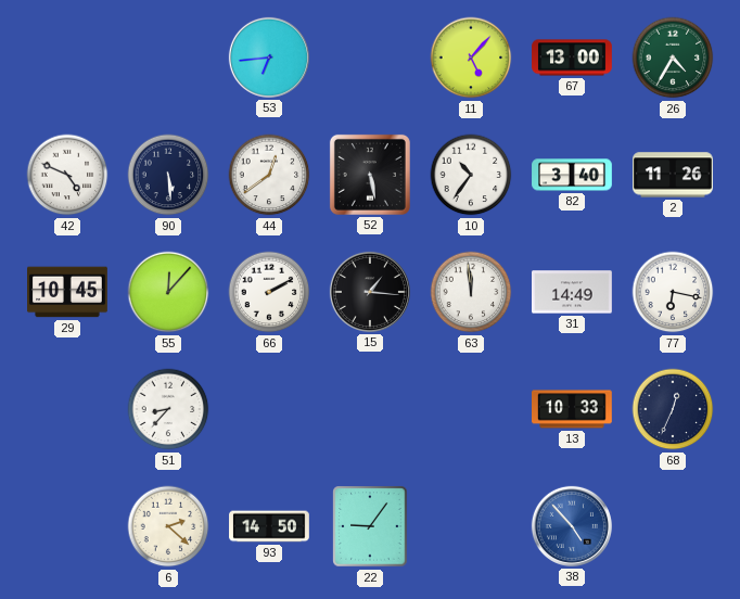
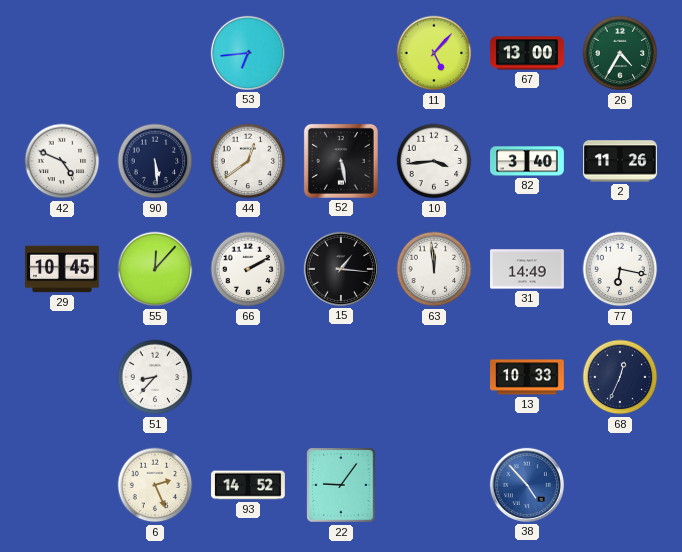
10: 10:36 -> 3:44
6: 2:22 -> 2:26
93: 14:50 -> 14:52
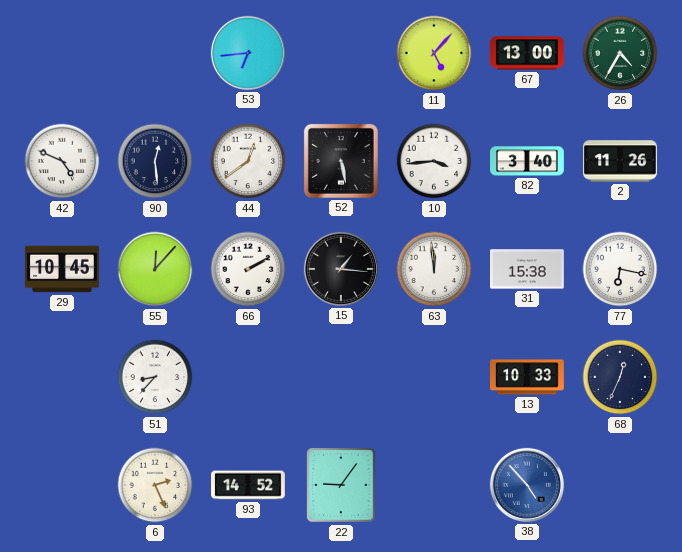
90: 5:29 -> 12:29
31: 14:49 -> 15:38
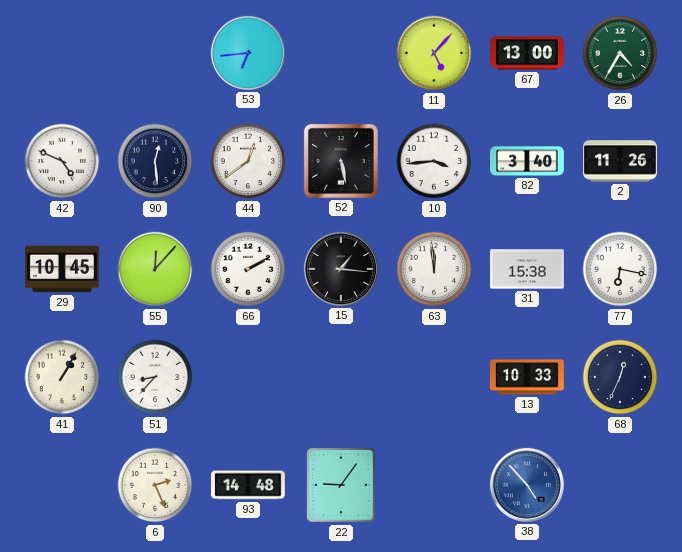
41: none -> 1:05
93: 14:52 -> 14:48
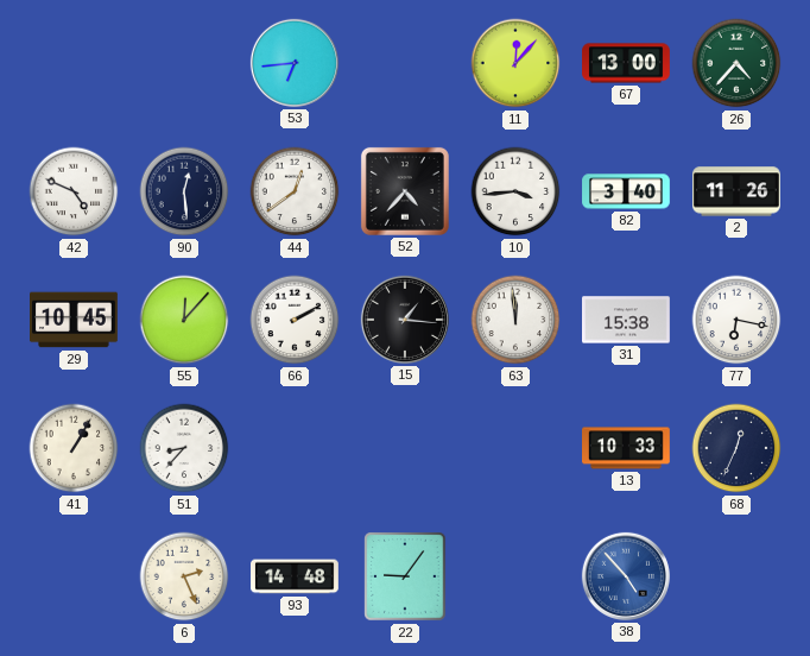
11: 5:07 -> 12:07
26: 4:35 -> 4:37
52: 5:28 -> 4:37
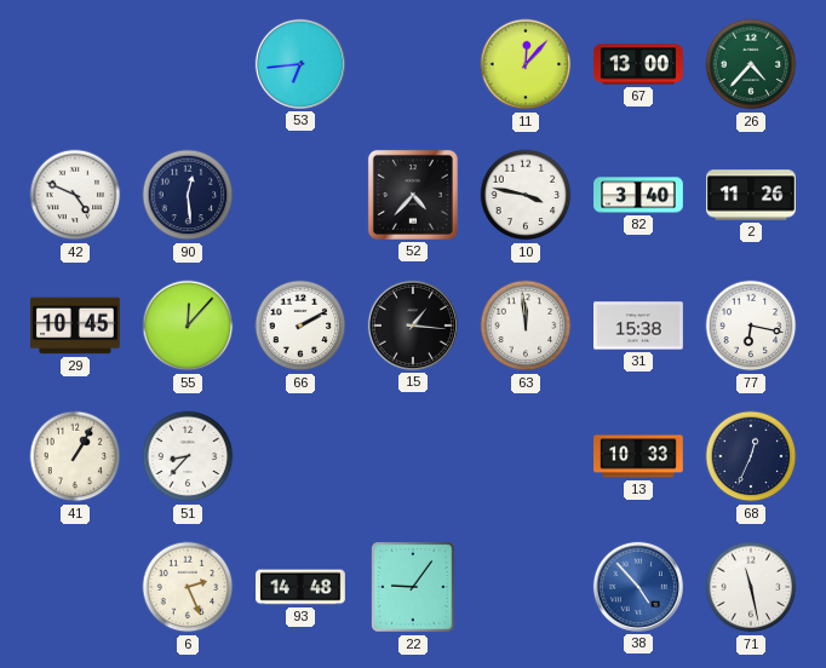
44: 12:39 -> none
10: 3:44 -> 3:47
71: none -> 11:28
